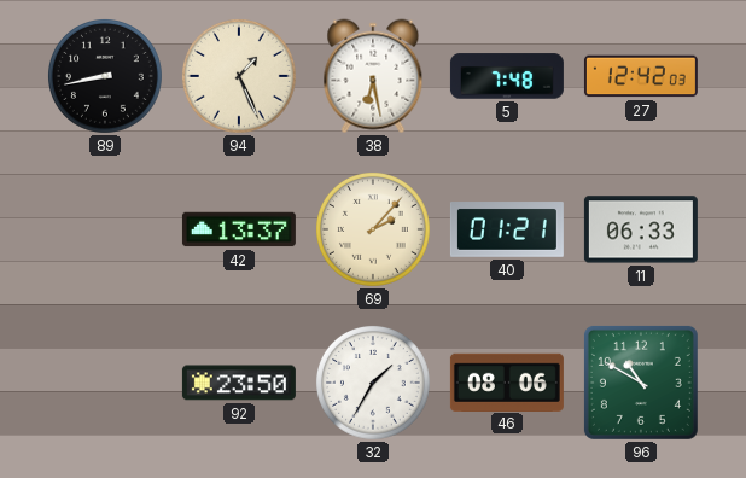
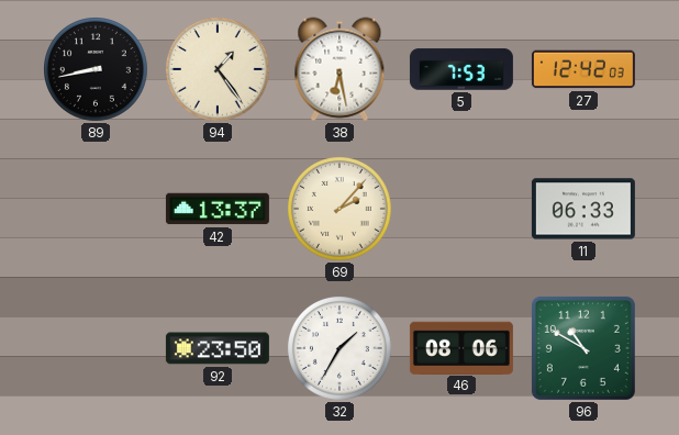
94: 1:26 -> 1:24
5: 7:48 -> 7:53
40: 01:21 -> none
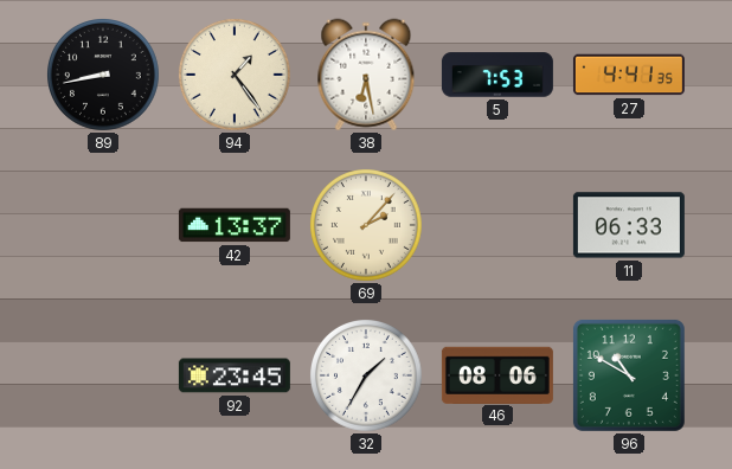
27: 12:42 -> 4:41
92: 23:50 -> 23:45
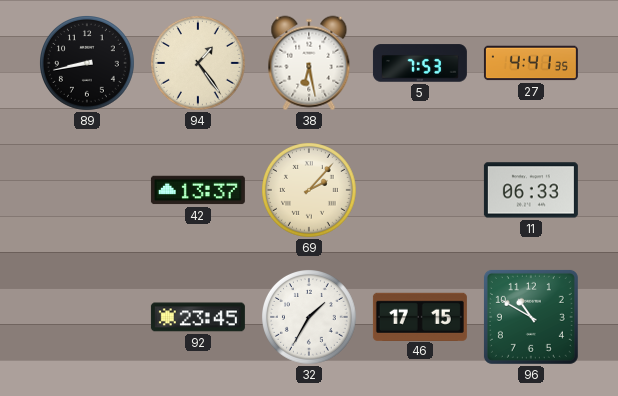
46: 08:06 -> 17:15
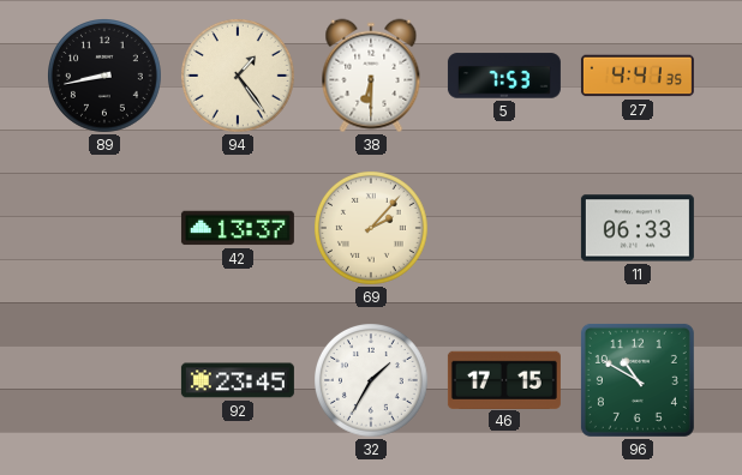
38: 6:28 -> 6:30
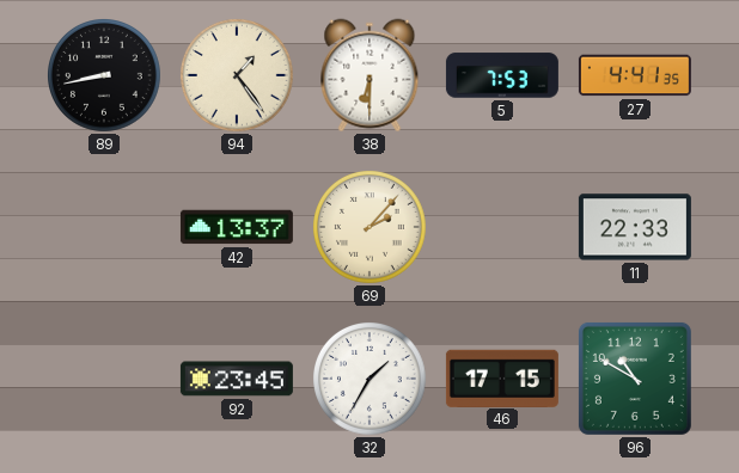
11: 06:33 -> 22:33
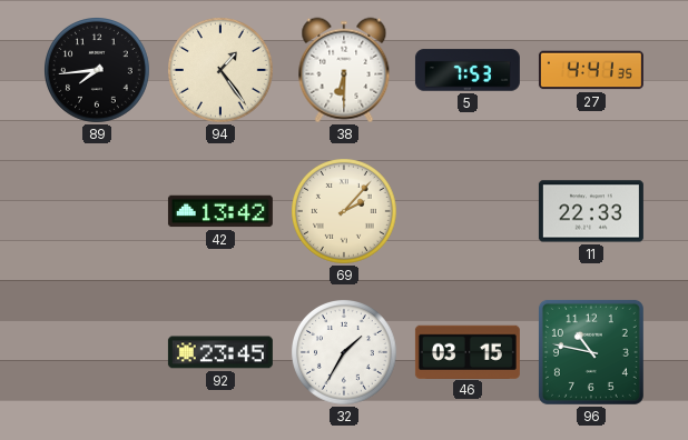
89: 8:43 -> 7:44
42: 13:37 -> 13:42
46: 17:15 -> 03:15
96: 10:50 -> 10:47
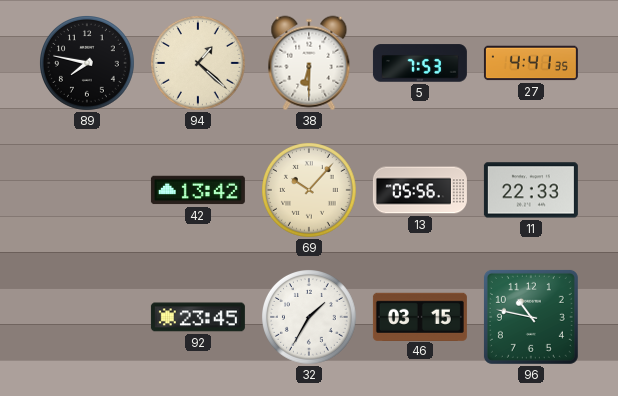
89: 7:44 -> 7:47
94: 1:24 -> 1:22
69: 2:07 -> 10:07
13: none -> 05:56
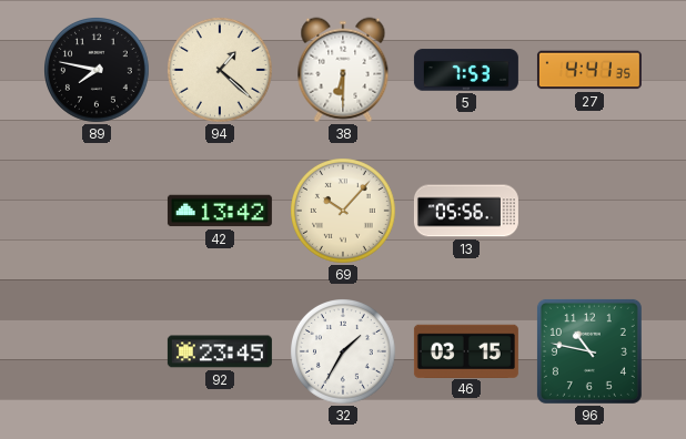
11: 22:33 -> none
